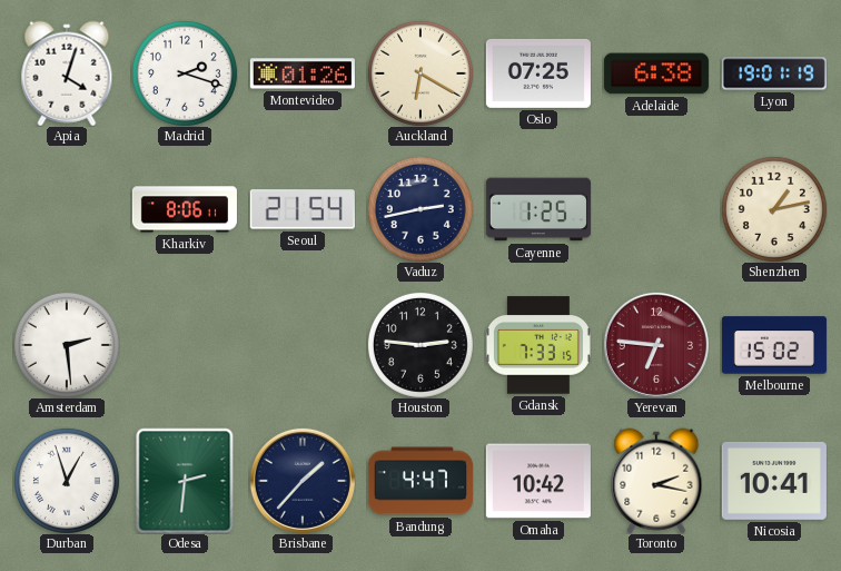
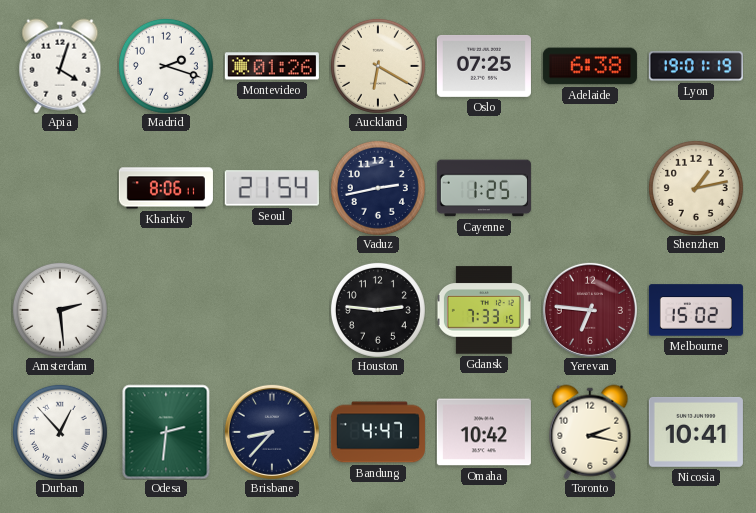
Durban: 12:57 -> 12:53
Brisbane: 1:37 -> 8:37
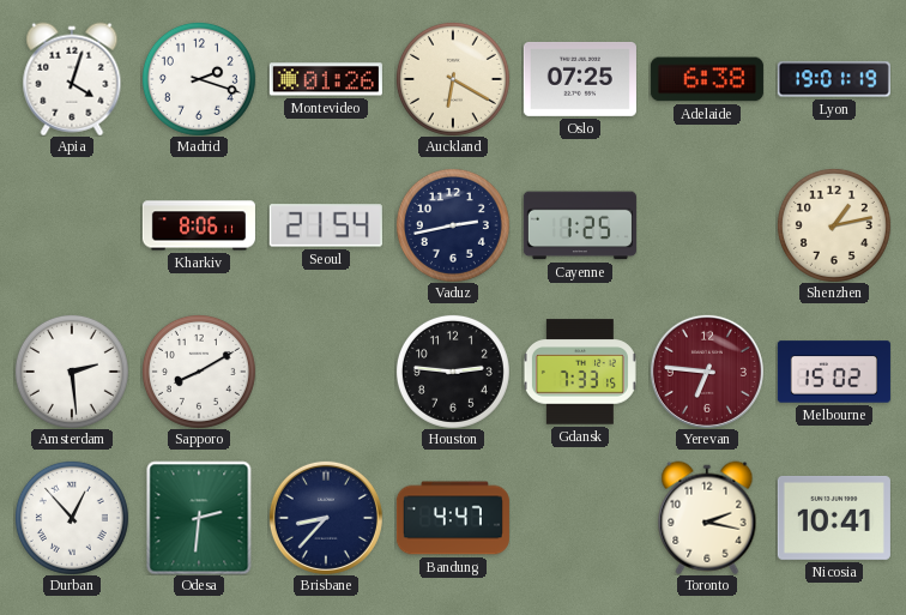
Sapporo: none -> 8:10
Omaha: 10:42 -> none
